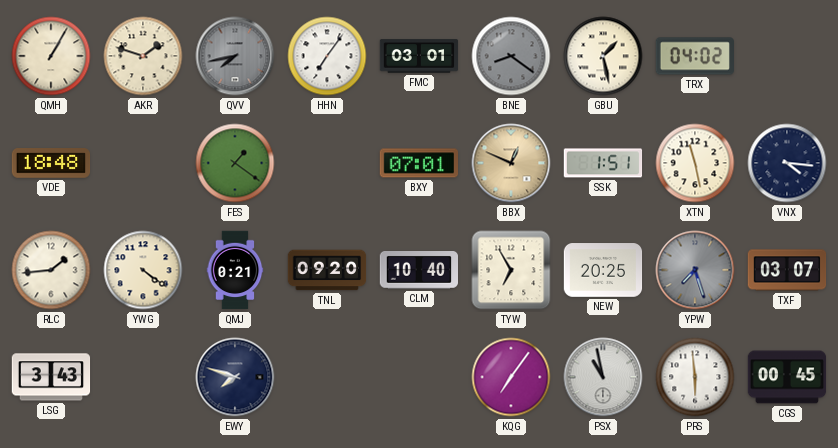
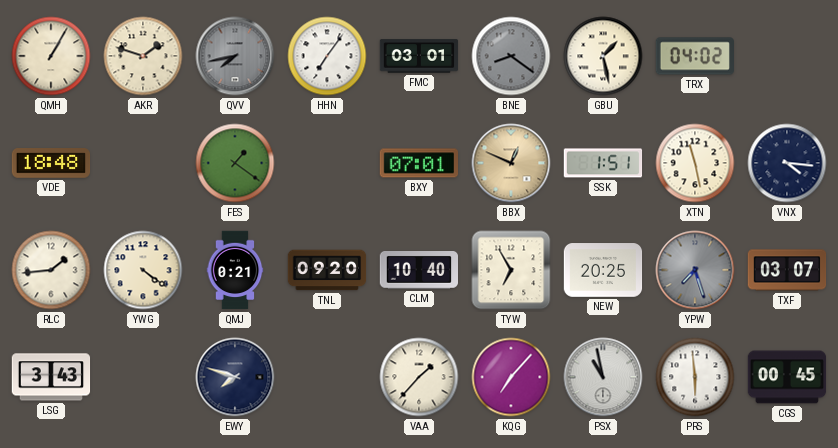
VAA: none -> 1:37
KQG: 7:06 -> 7:07
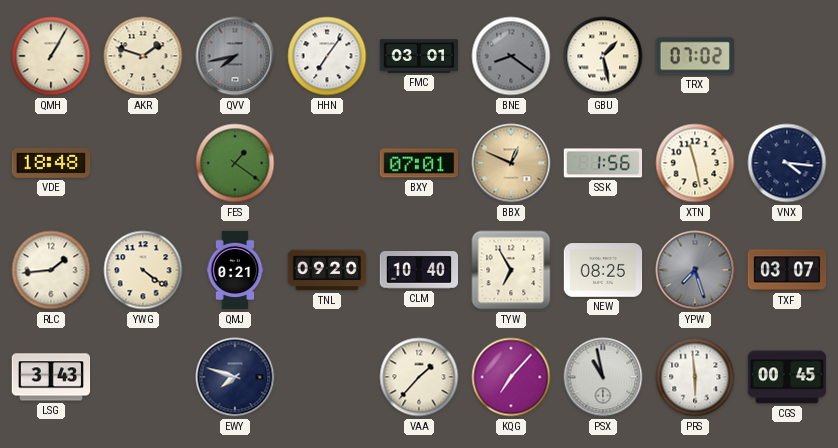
TRX: 04:02 -> 07:02
SSK: 1:51 -> 1:56
NEW: 20:25 -> 08:25
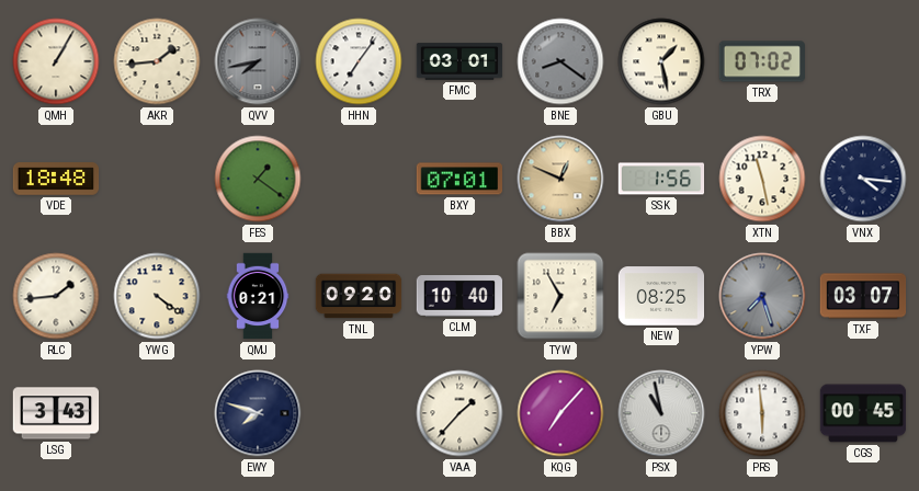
AKR: 1:48 -> 1:44
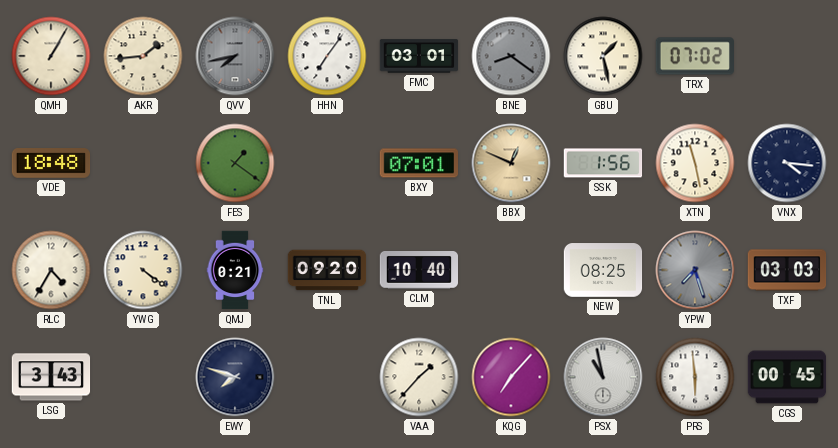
RLC: 1:44 -> 4:35
TYW: 6:55 -> none
TXF: 03:07 -> 03:03
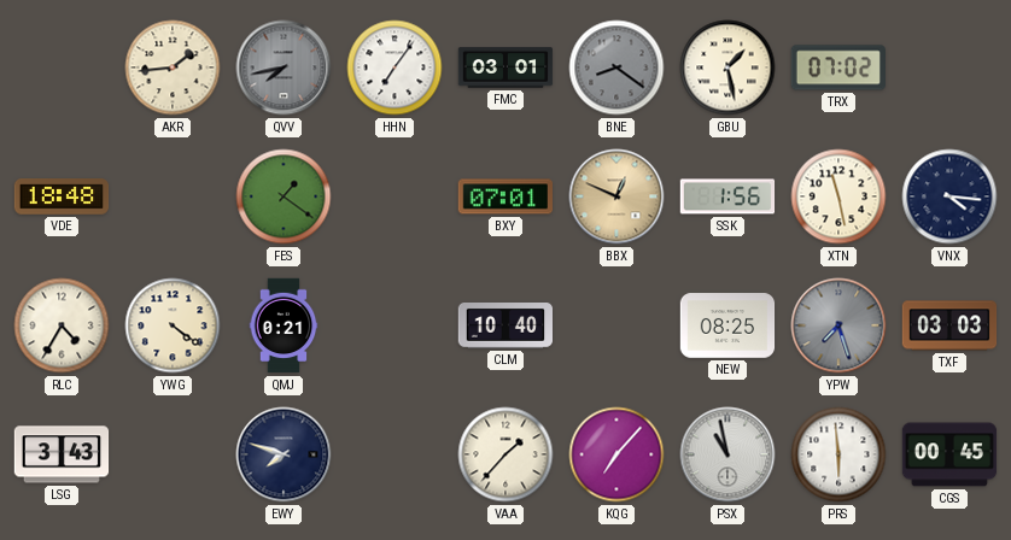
QMH: 1:05 -> none
TNL: 09:20 -> none
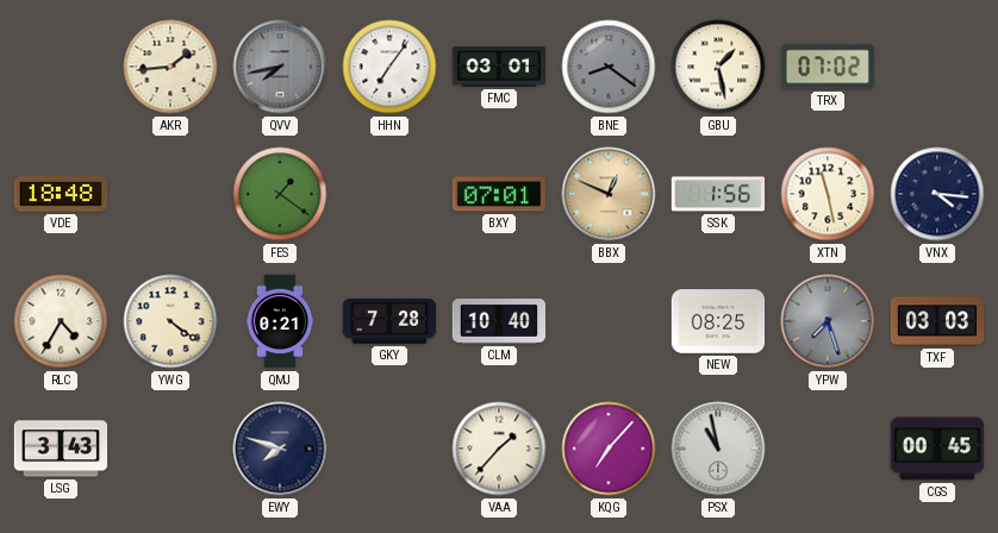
GKY: none -> 7:28
PRS: 5:59 -> none
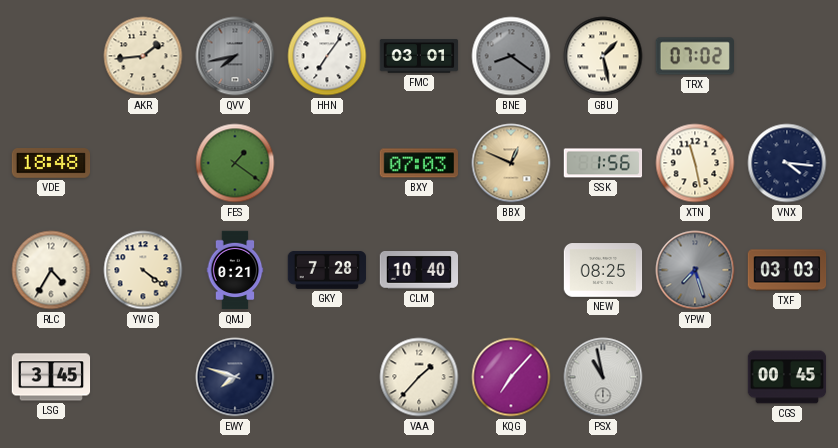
BXY: 07:01 -> 07:03
LSG: 3:43 -> 3:45
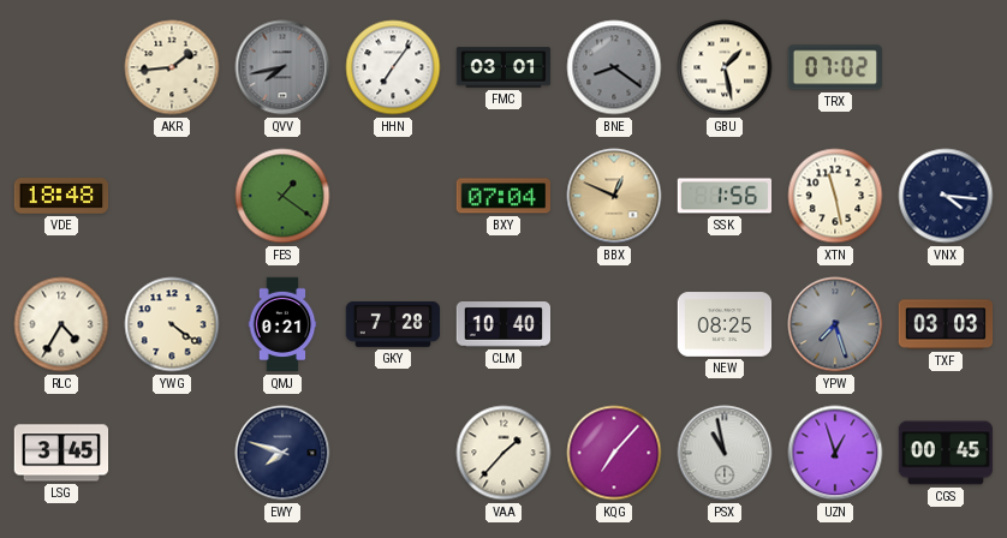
BXY: 07:03 -> 07:04
UZN: none -> 12:57
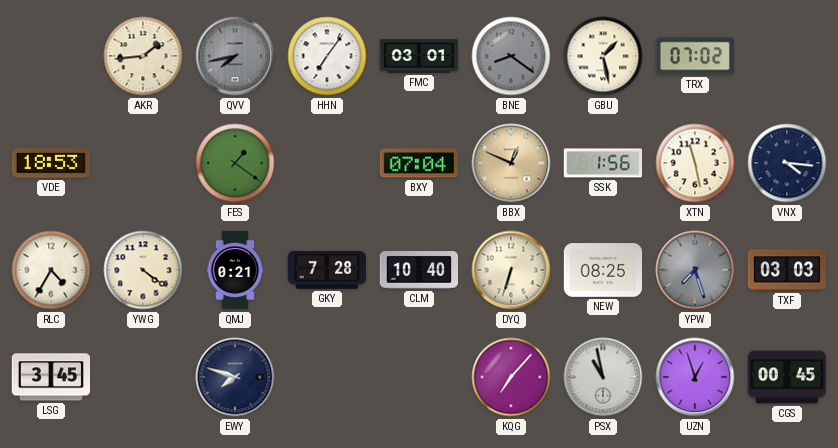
VDE: 18:48 -> 18:53
DYQ: none -> 6:33
VAA: 1:37 -> none
